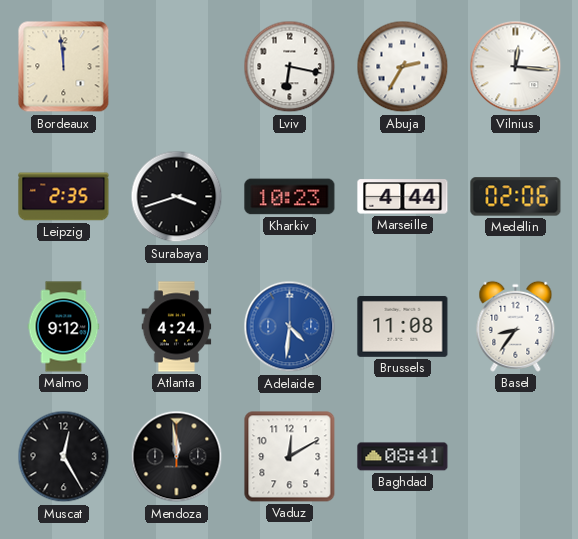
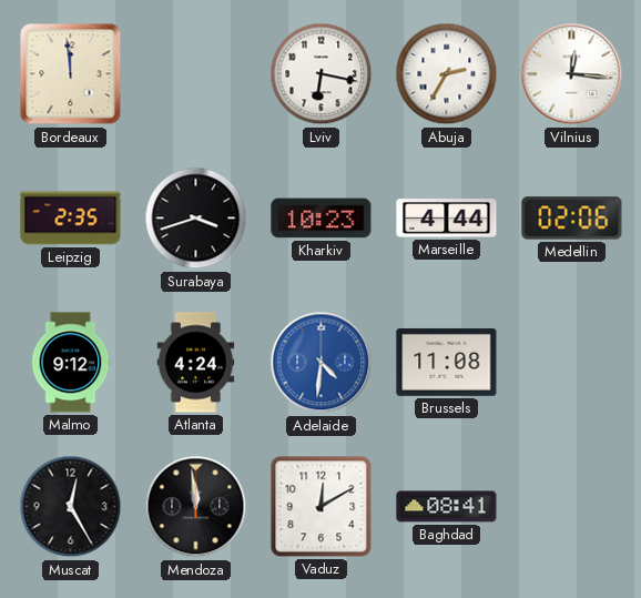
Basel: 8:36 -> none
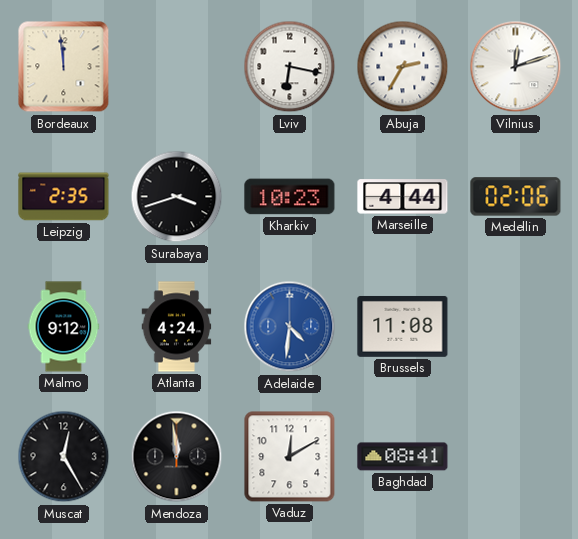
Vilnius: 12:16 -> 12:12
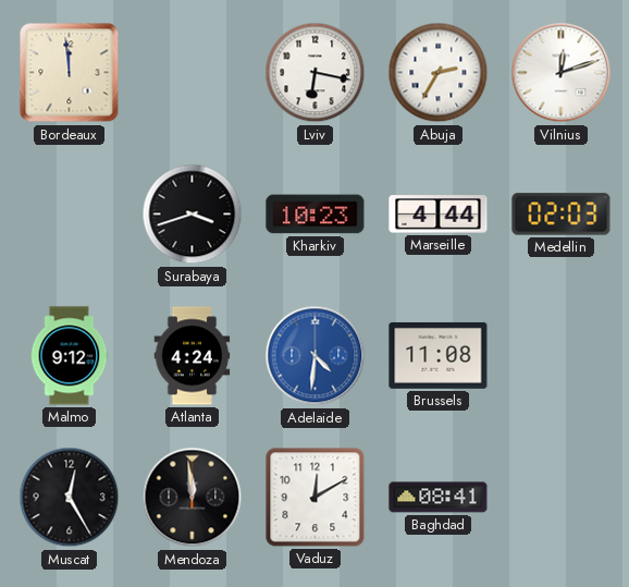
Leipzig: 2:35 -> none
Medellin: 02:06 -> 02:03
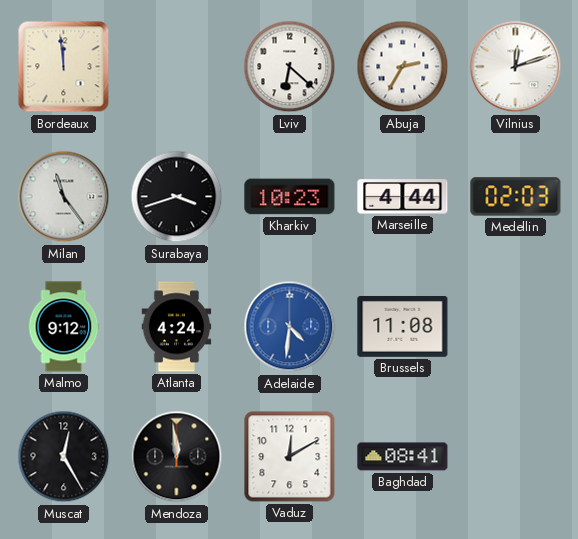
Lviv: 6:17 -> 6:22
Milan: none -> 11:24
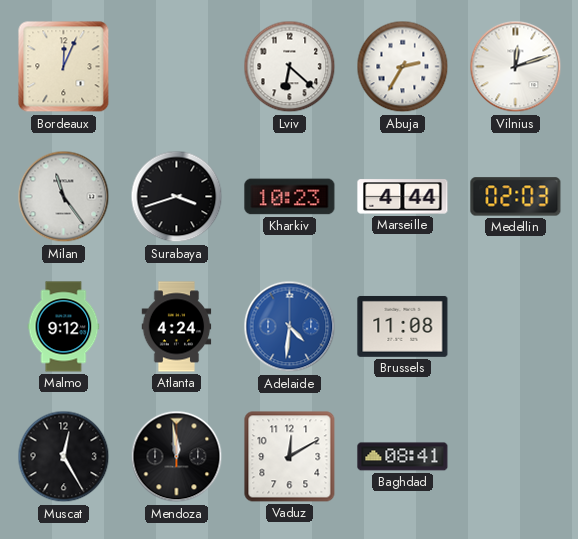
Bordeaux: 11:59 -> 12:04
